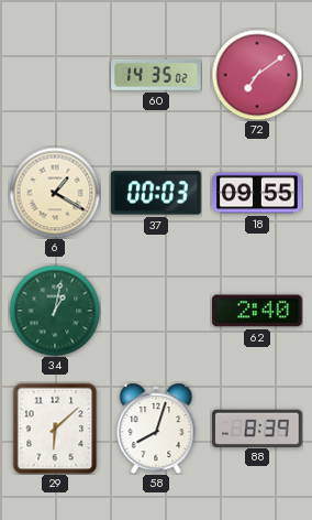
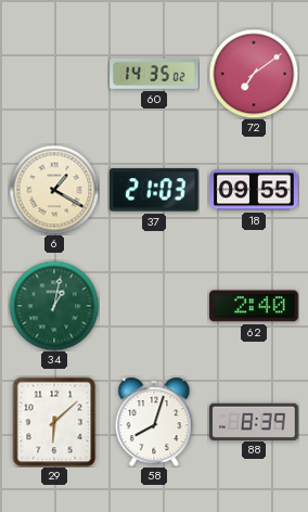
37: 00:03 -> 21:03
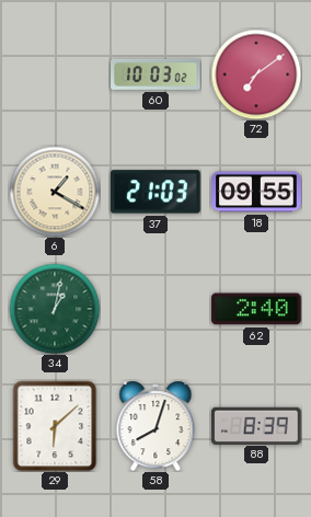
60: 14:35 -> 10:03
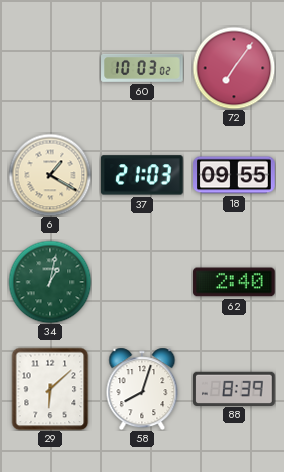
72: 7:09 -> 7:06
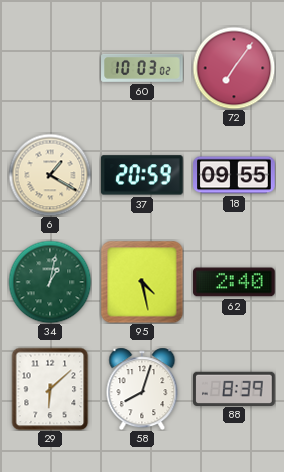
37: 21:03 -> 20:59
95: none -> 4:28
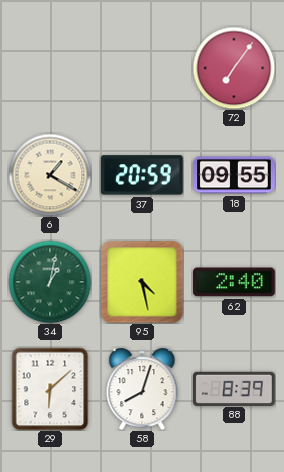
60: 10:03 -> none
